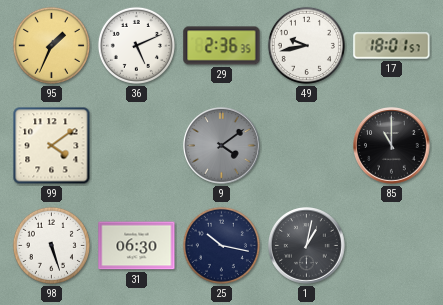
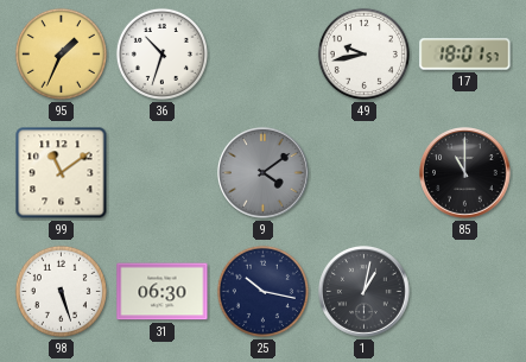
36: 5:11 -> 10:33
29: 2:36 -> none
99: 4:09 -> 11:09
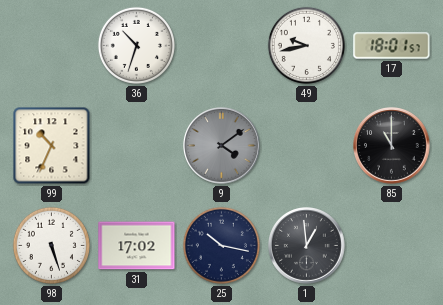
95: 1:34 -> none
99: 11:09 -> 10:34
31: 06:30 -> 17:02
1: 1:02 -> 12:59
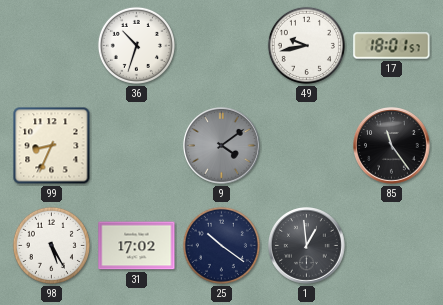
99: 10:34 -> 8:34
85: 11:00 -> 11:24
98: 5:27 -> 5:25
25: 10:17 -> 10:21
